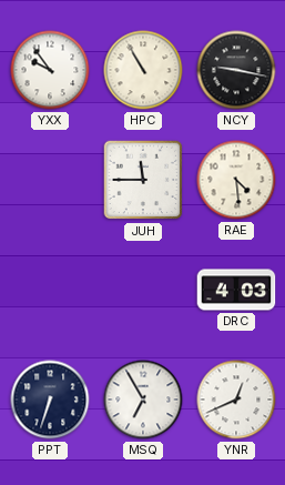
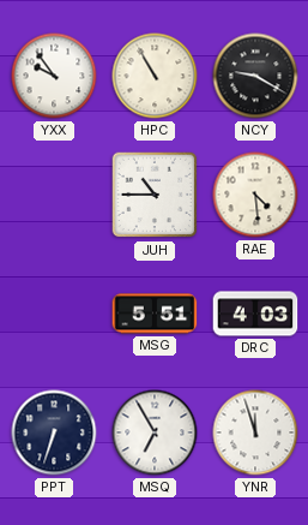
NCY: 9:17 -> 9:20
JUH: 11:45 -> 10:45
MSG: none -> 5:51
YNR: 12:41 -> 11:57
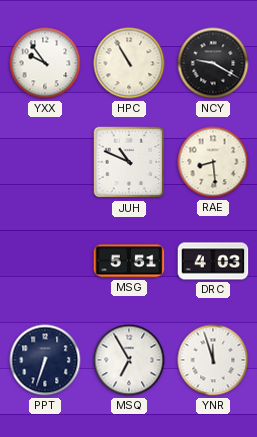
JUH: 10:45 -> 10:49
RAE: 4:29 -> 8:29
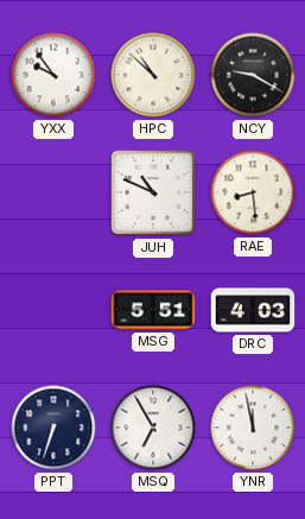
HPC: 10:55 -> 10:52
YNR: 11:57 -> 11:58
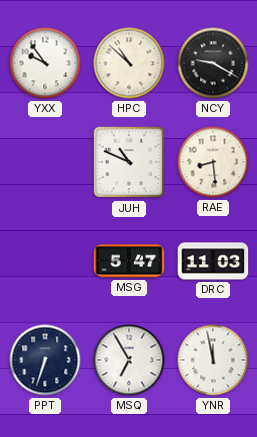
MSG: 5:51 -> 5:47
DRC: 4:03 -> 11:03
